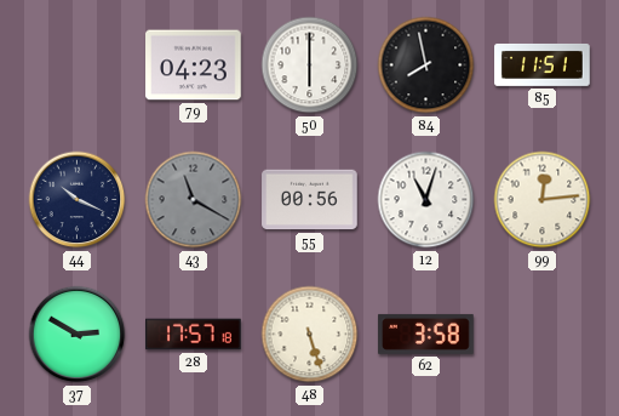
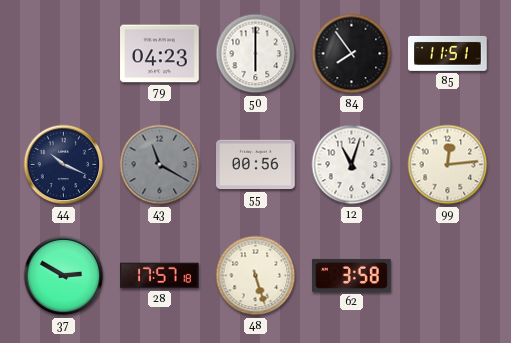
84: 7:58 -> 7:54
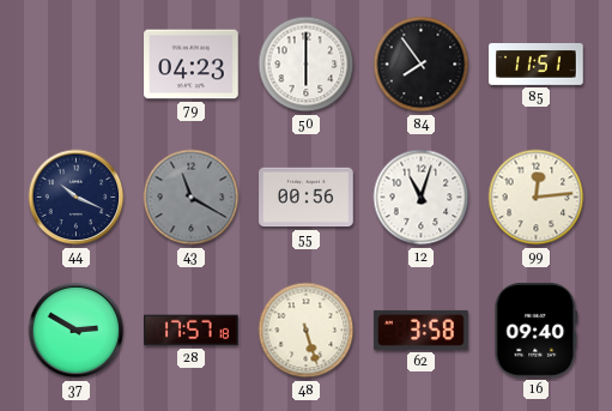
16: none -> 09:40
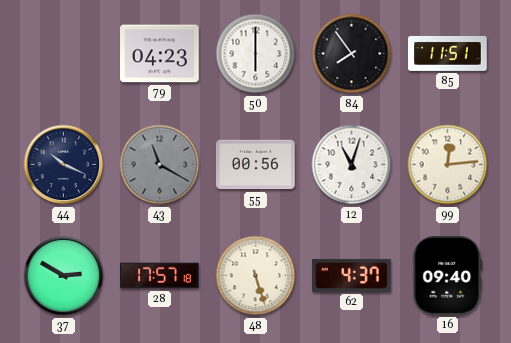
62: 3:58 -> 4:37
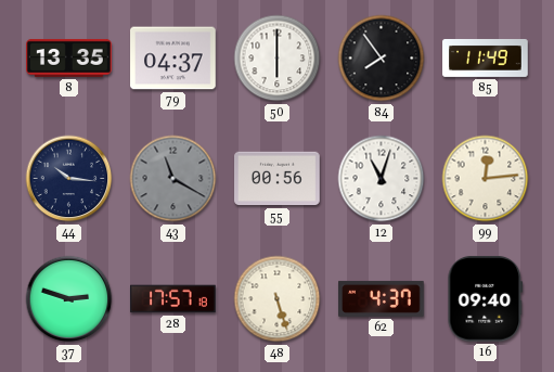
8: none -> 13:35
79: 04:23 -> 04:37
85: 11:51 -> 11:49
44: 10:19 -> 10:16
37: 2:50 -> 2:48
